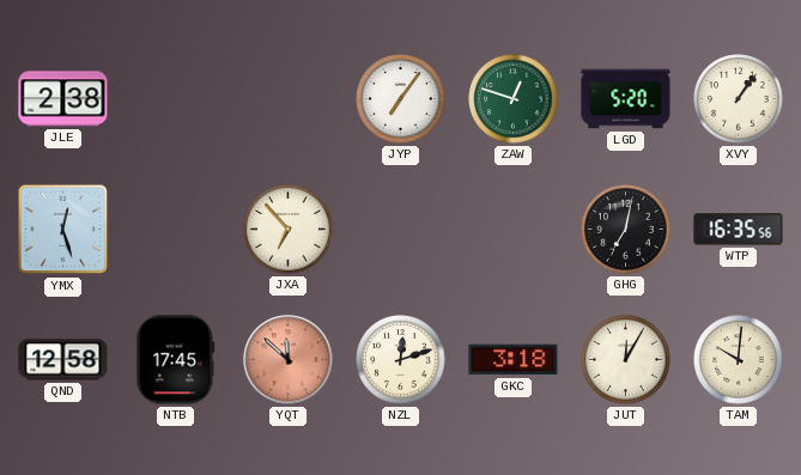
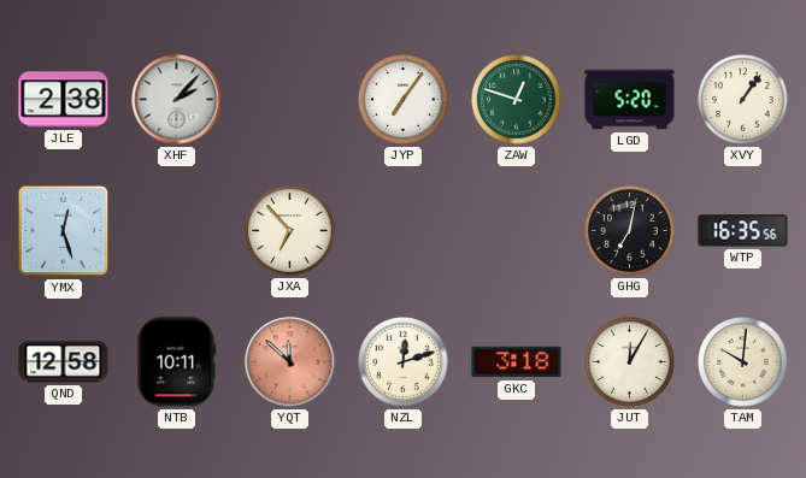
XHF: none -> 2:07
NTB: 17:45 -> 10:11
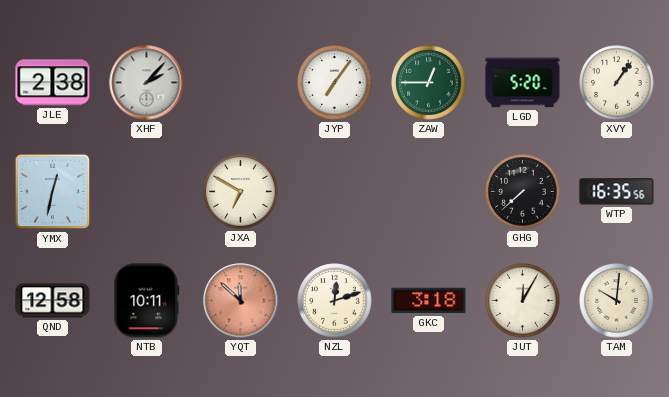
ZAW: 12:48 -> 12:45
YMX: 12:27 -> 12:32
JXA: 6:53 -> 6:50
GHG: 7:02 -> 7:38
